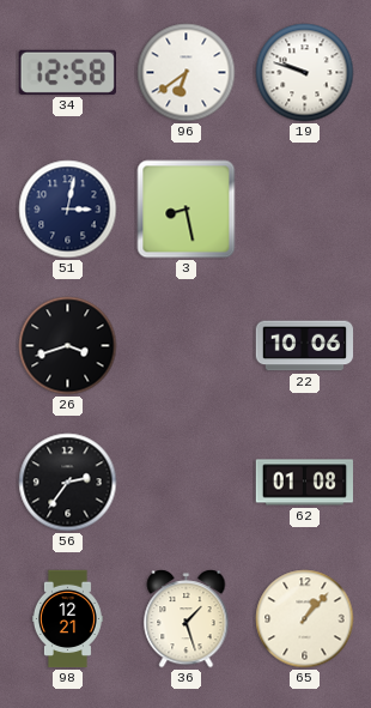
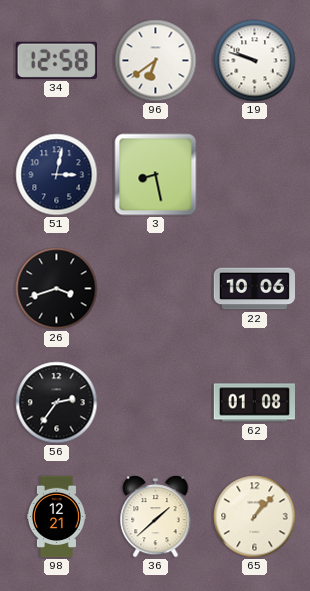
36: 1:27 -> 1:38
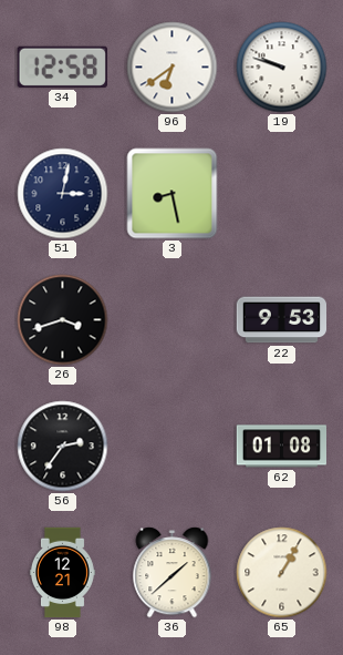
22: 10:06 -> 9:53
65: 1:07 -> 1:05
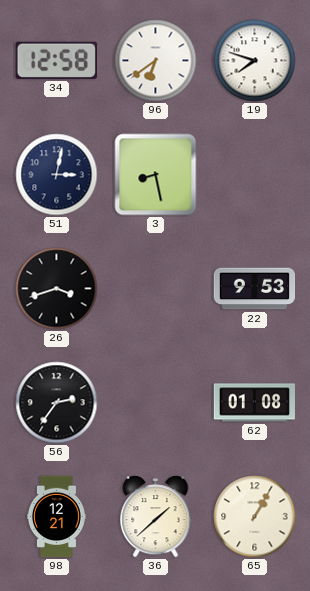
19: 9:48 -> 7:48
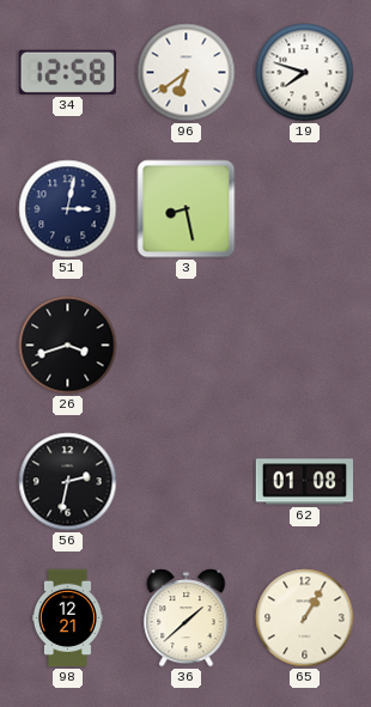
22: 9:53 -> none
56: 2:36 -> 2:32
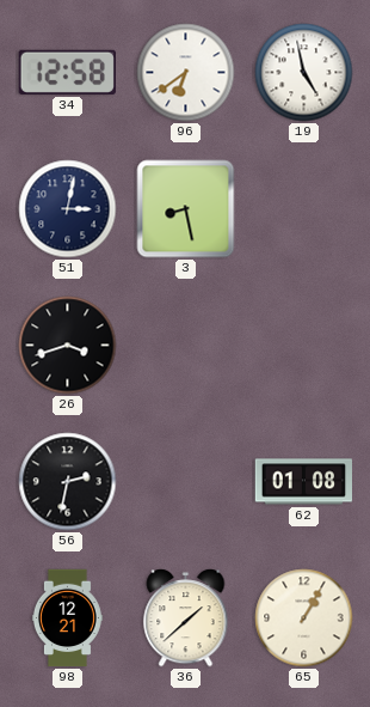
19: 7:48 -> 4:58
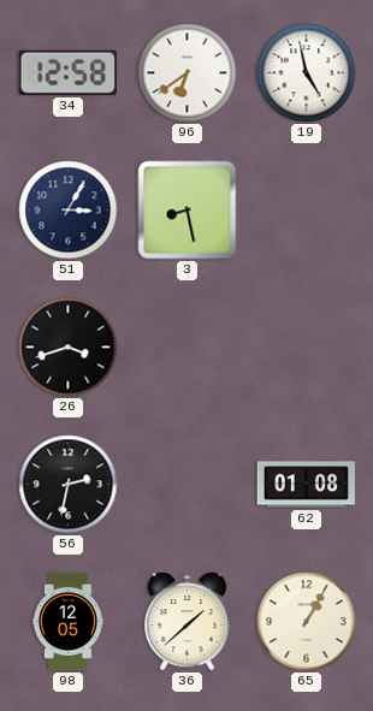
51: 3:02 -> 3:05
98: 12:21 -> 12:05
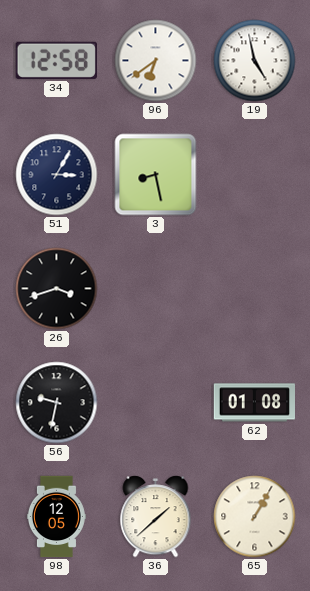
56: 2:32 -> 9:32
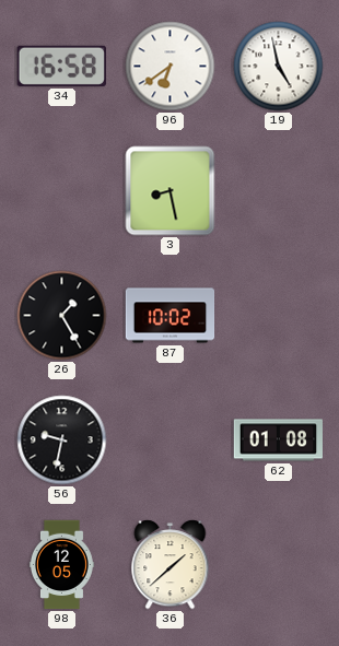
34: 12:58 -> 16:58
51: 3:05 -> none
26: 3:42 -> 1:25
87: none -> 10:02
65: 1:05 -> none
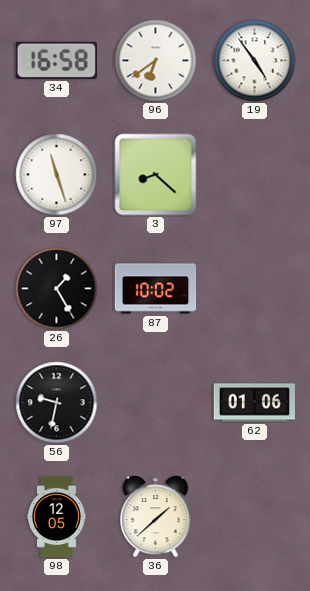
19: 4:58 -> 4:54
97: none -> 11:27
3: 8:28 -> 8:22
62: 01:08 -> 01:06
